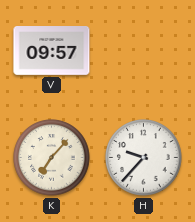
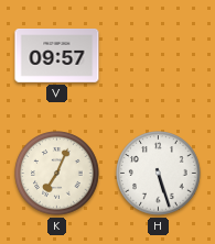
K: 7:07 -> 7:04
H: 9:37 -> 5:27
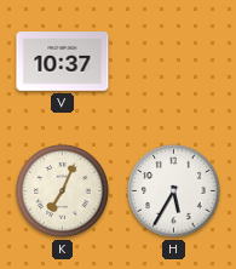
V: 09:57 -> 10:37
H: 5:27 -> 5:35
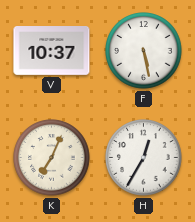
F: none -> 5:28
H: 5:35 -> 12:35
